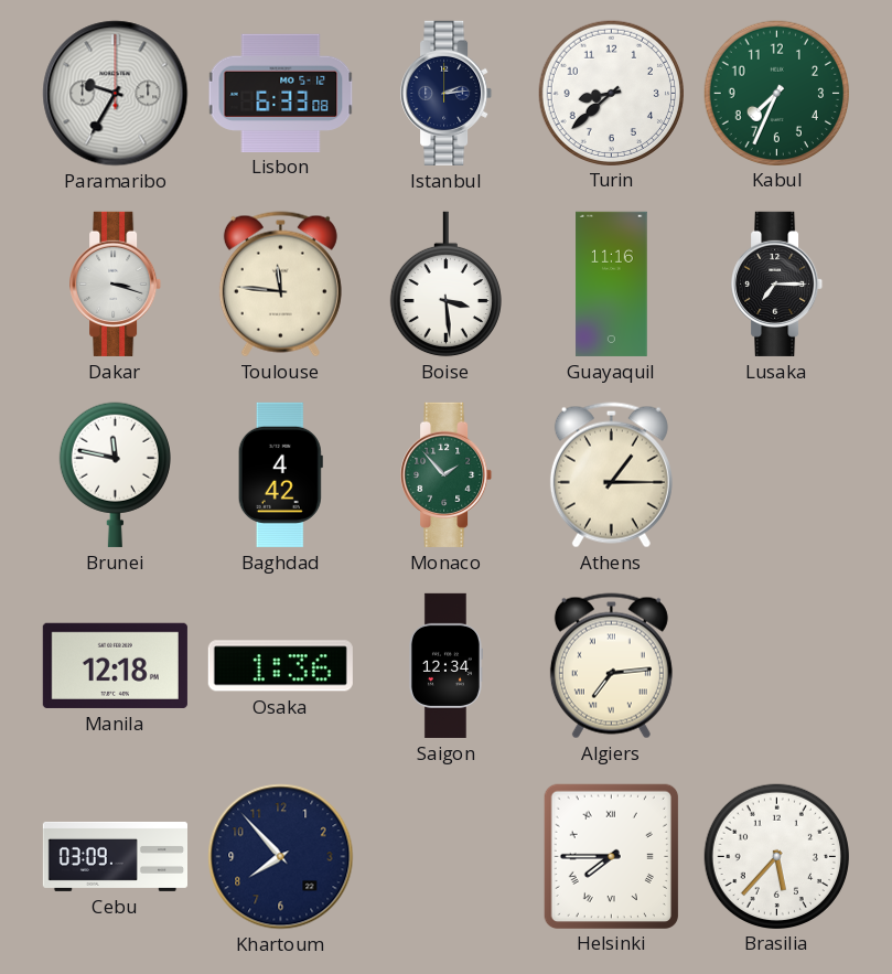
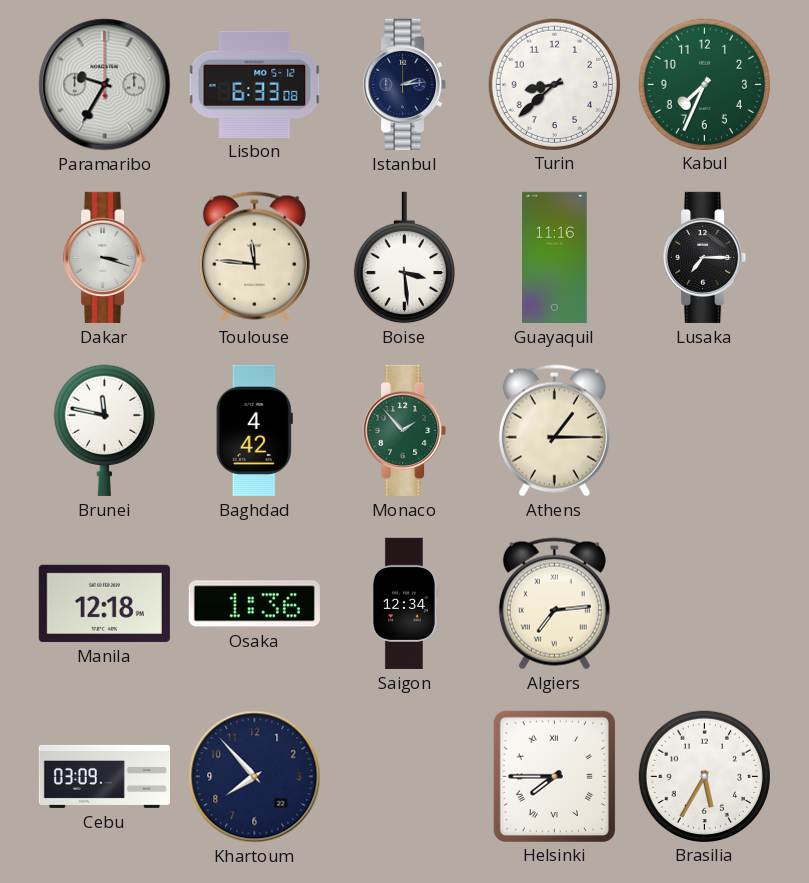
Brasilia: 5:37 -> 5:35
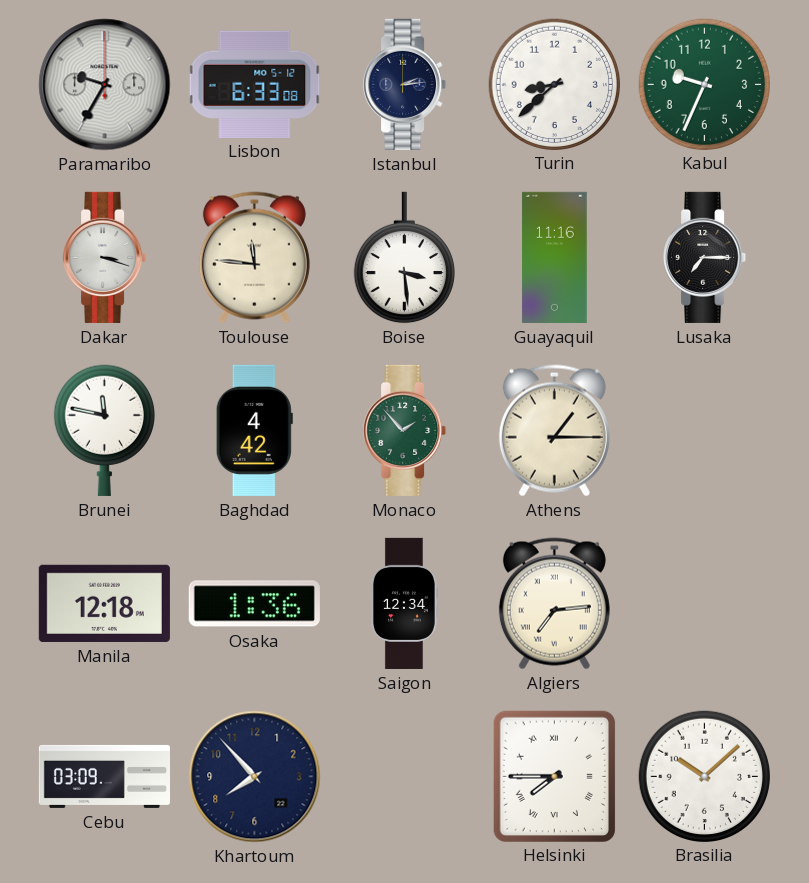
Kabul: 7:34 -> 9:34
Brasilia: 5:35 -> 10:08
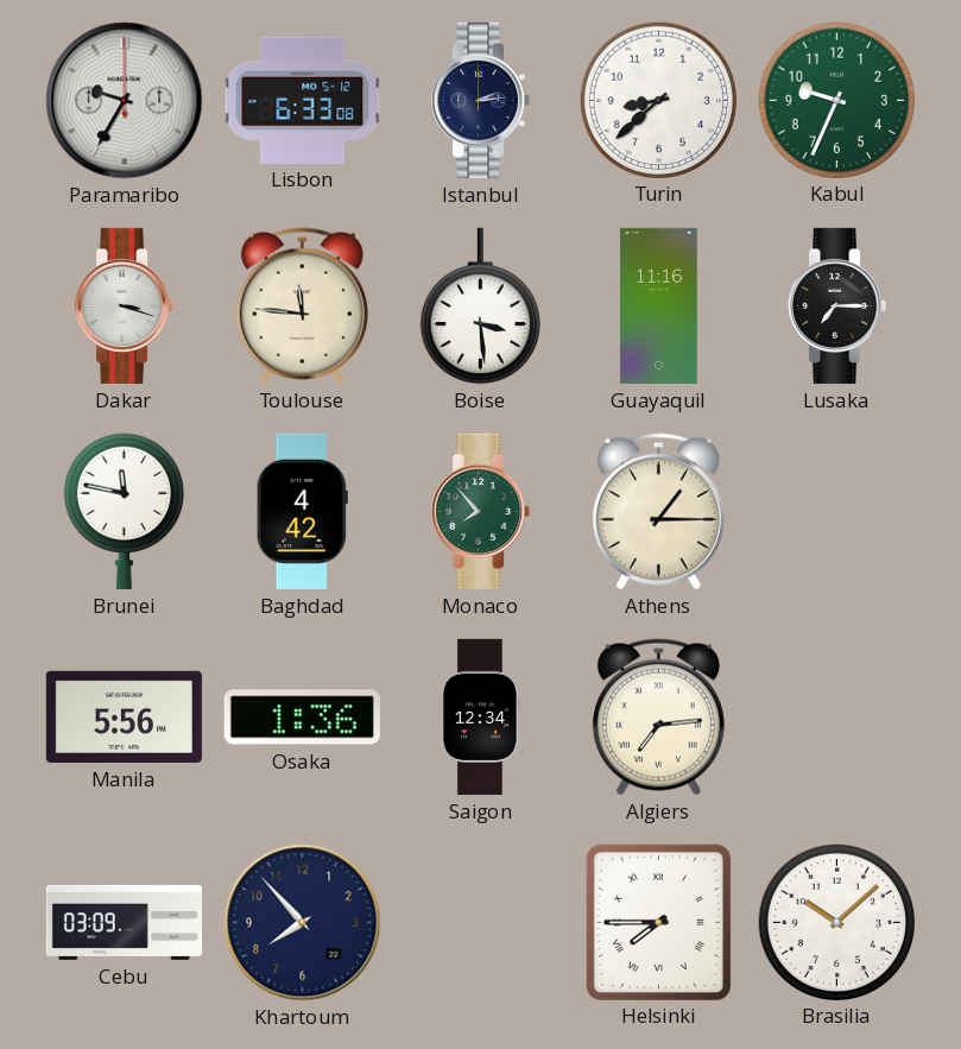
Monaco: 1:53 -> 7:53
Manila: 12:18 -> 5:56
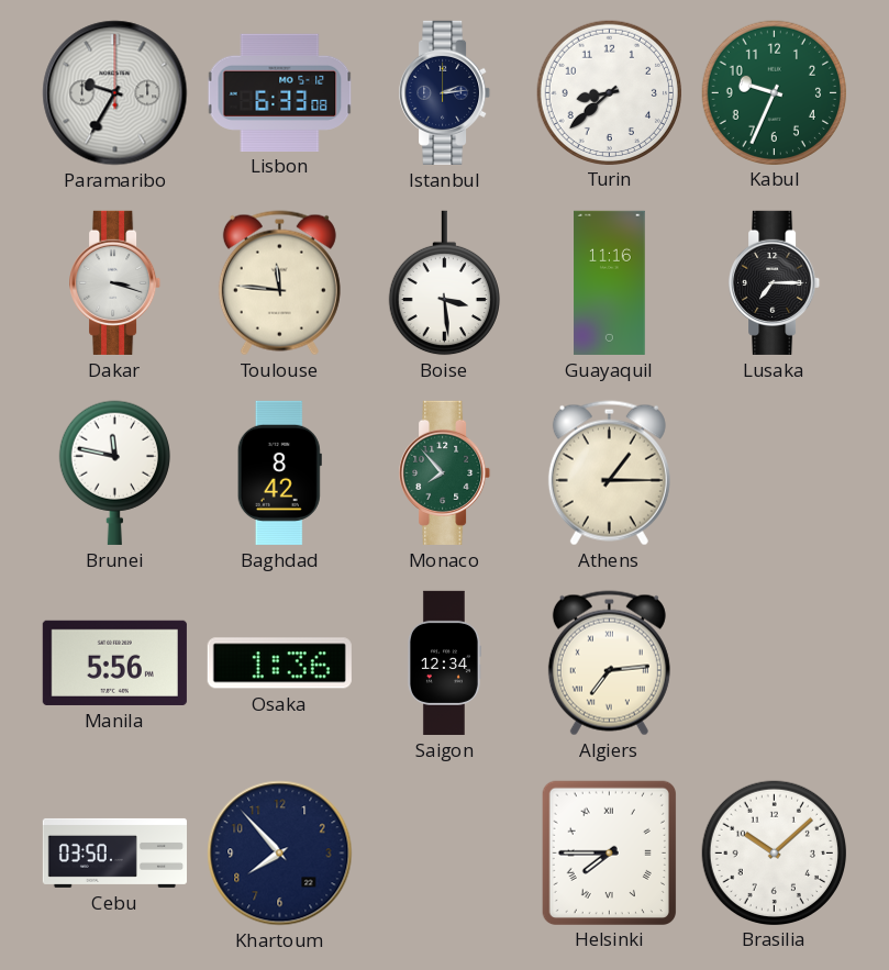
Baghdad: 4:42 -> 8:42
Cebu: 03:09 -> 03:50
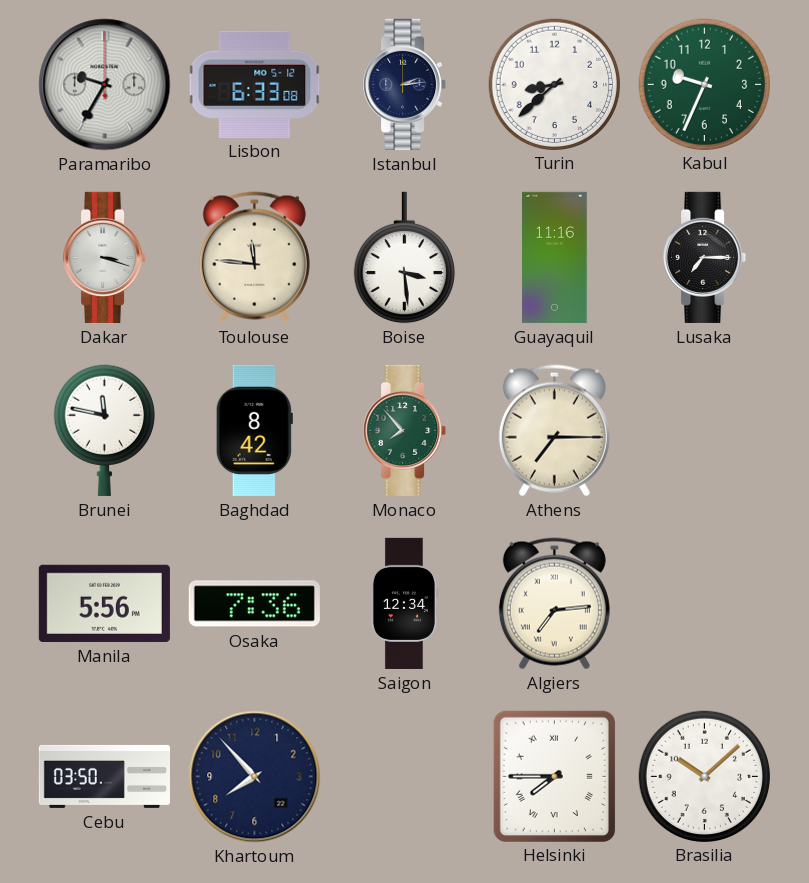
Athens: 1:15 -> 7:15
Osaka: 1:36 -> 7:36
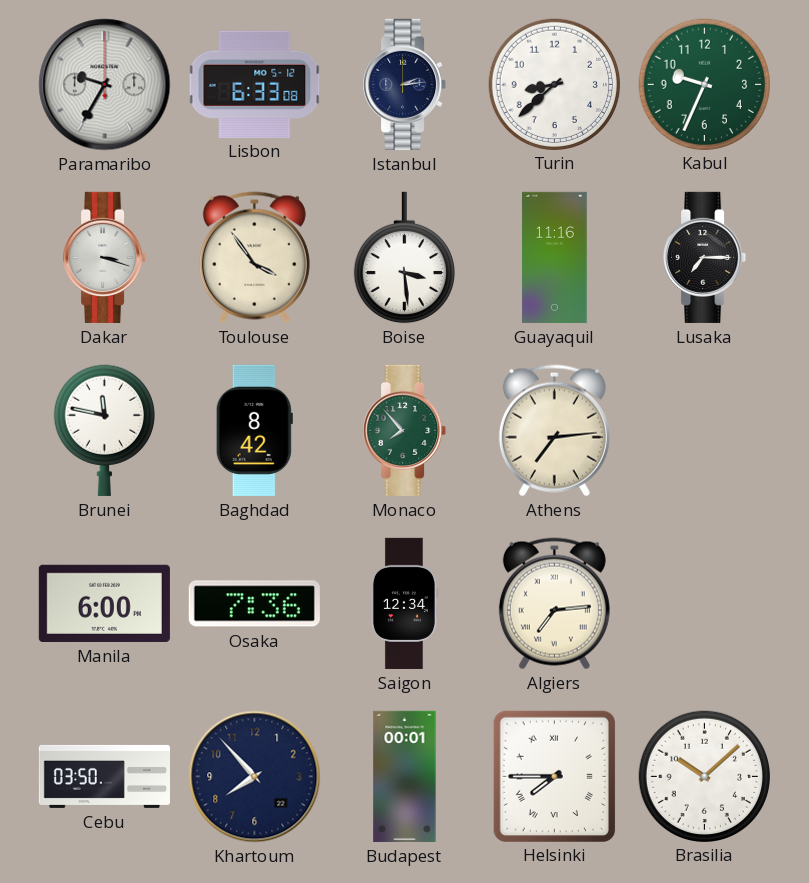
Toulouse: 11:46 -> 3:54
Athens: 7:15 -> 7:14
Manila: 5:56 -> 6:00
Budapest: none -> 00:01
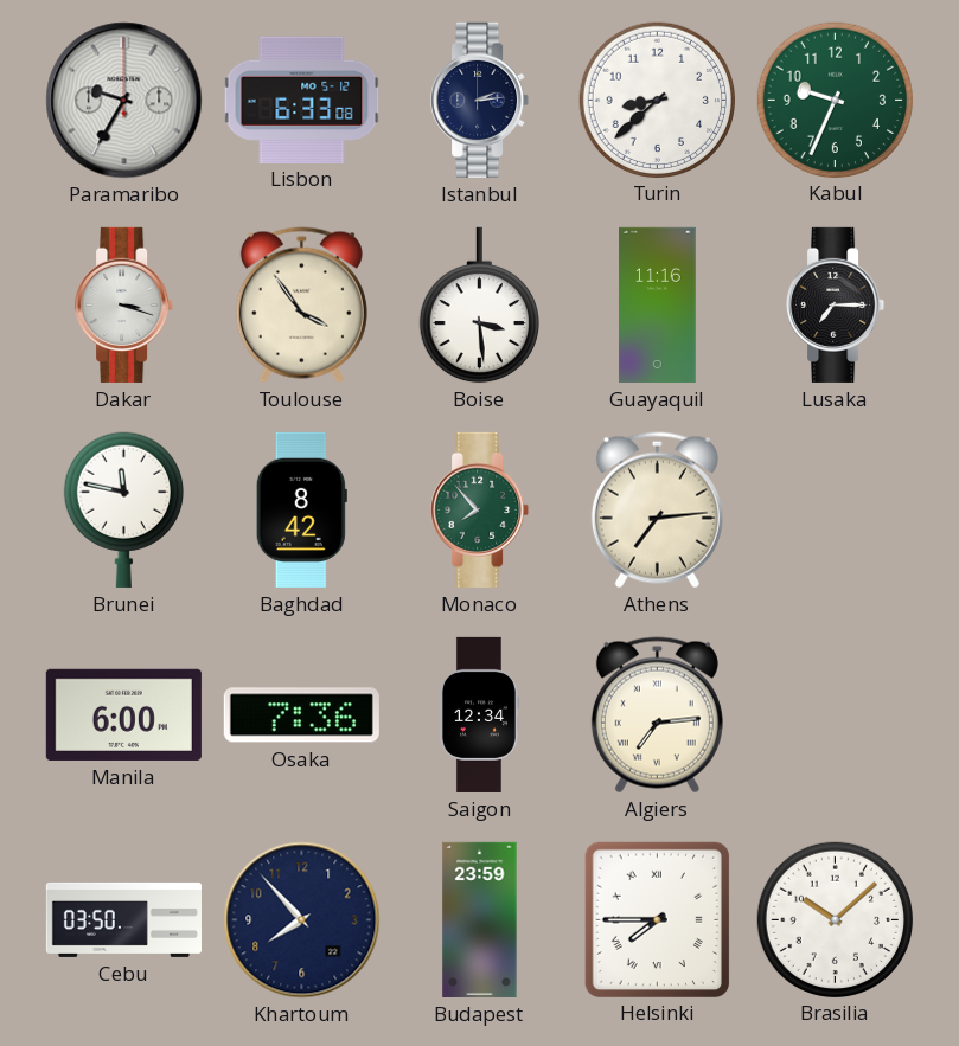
Budapest: 00:01 -> 23:59
